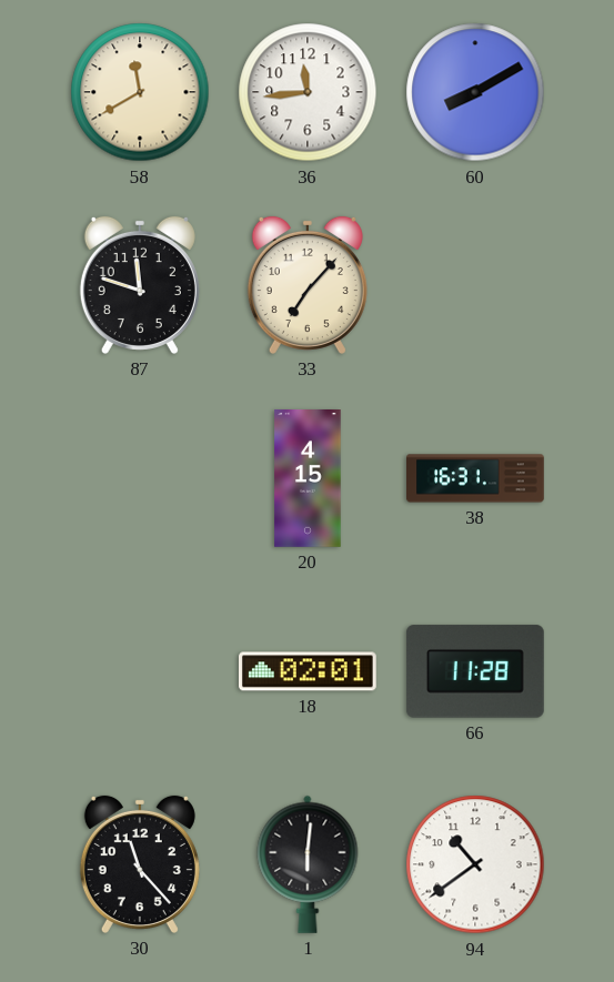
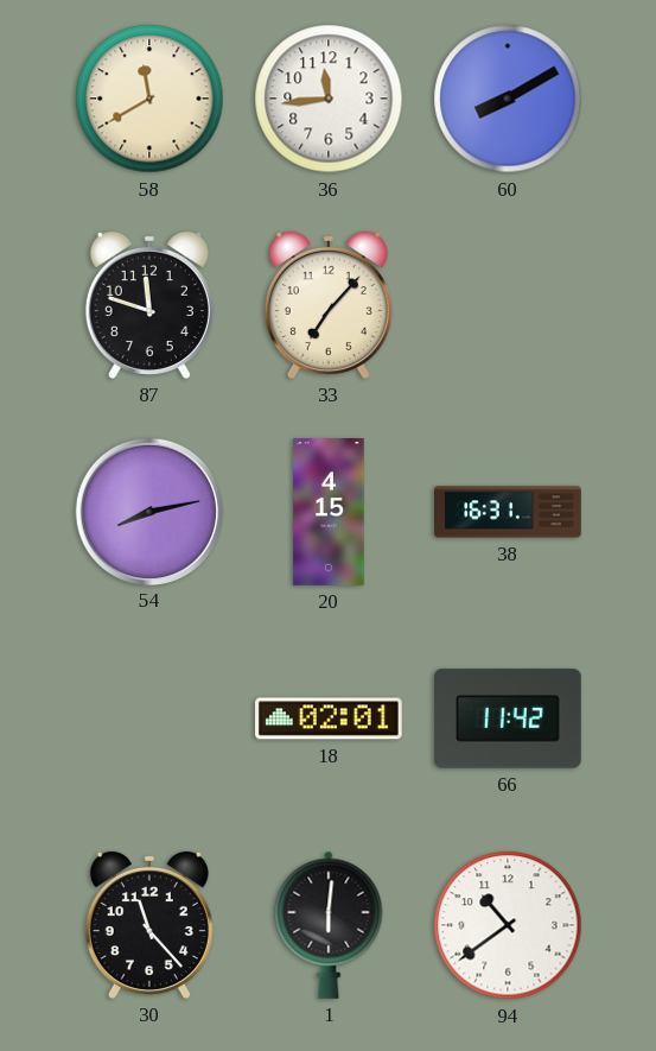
54: none -> 8:13
66: 11:28 -> 11:42
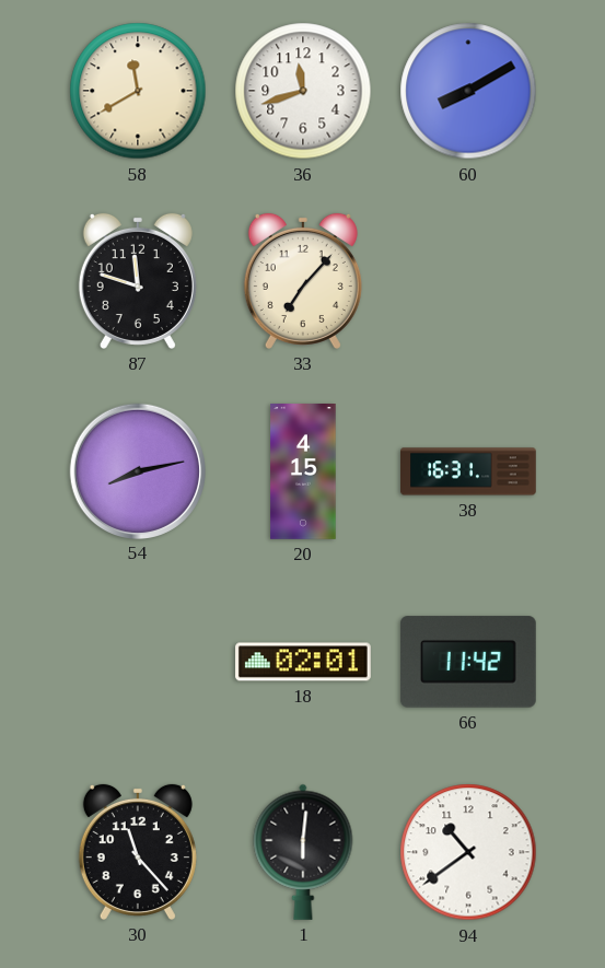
36: 11:44 -> 11:42
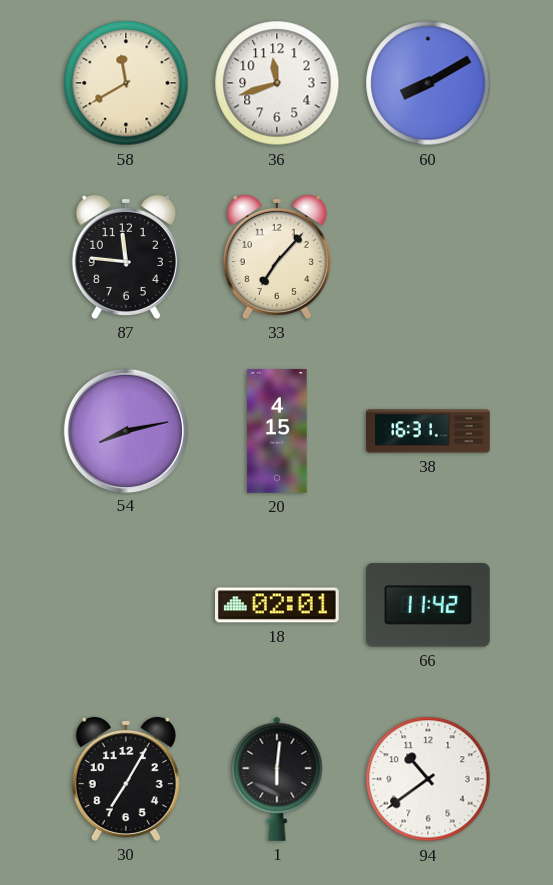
87: 11:48 -> 11:46
30: 11:23 -> 7:05
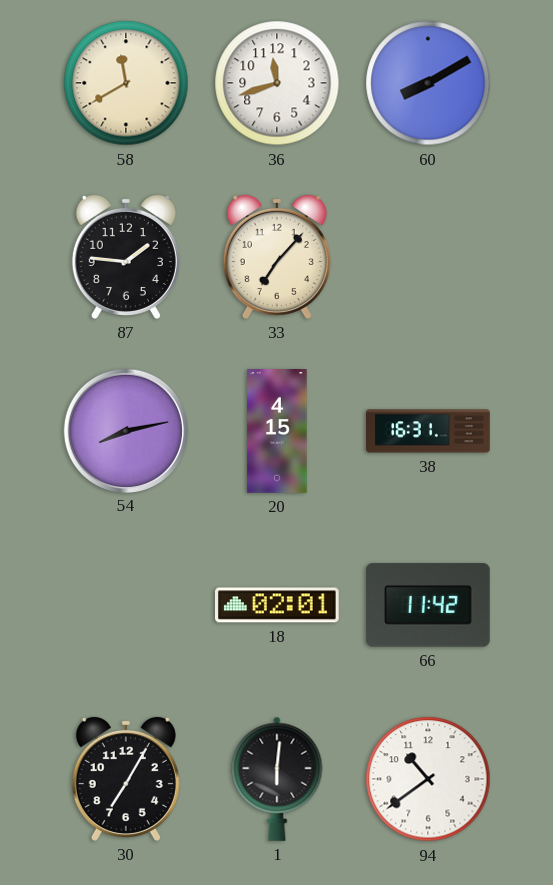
87: 11:46 -> 1:46
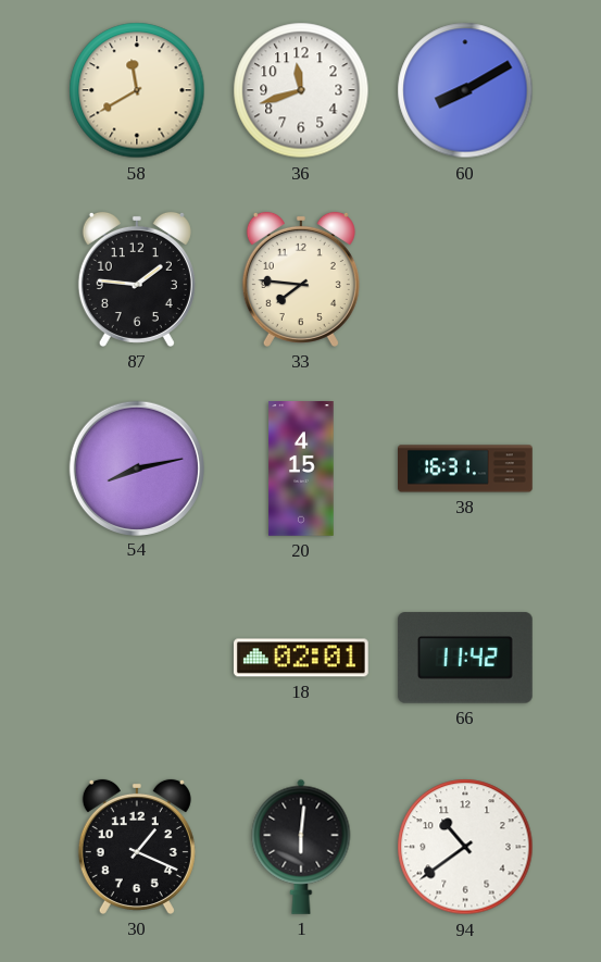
33: 7:07 -> 7:46
30: 7:05 -> 1:19
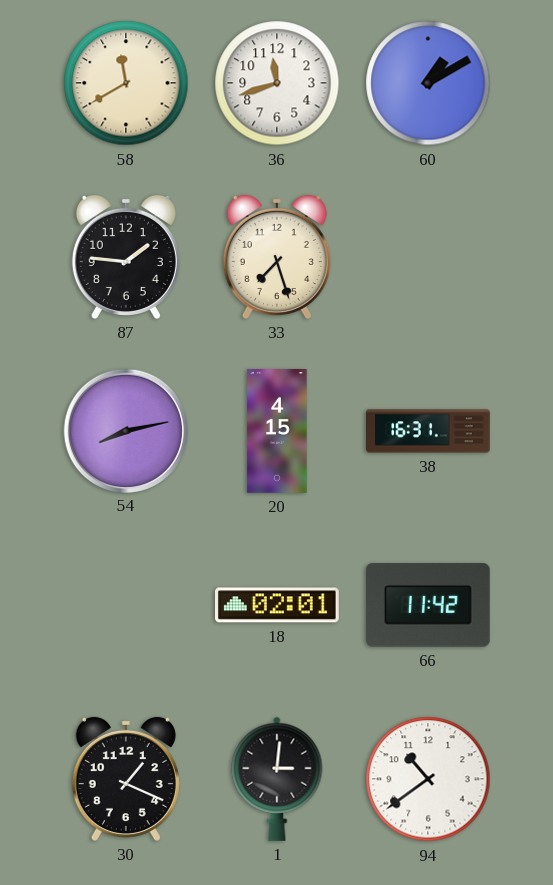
60: 8:10 -> 1:10
33: 7:46 -> 7:27
1: 6:01 -> 3:01
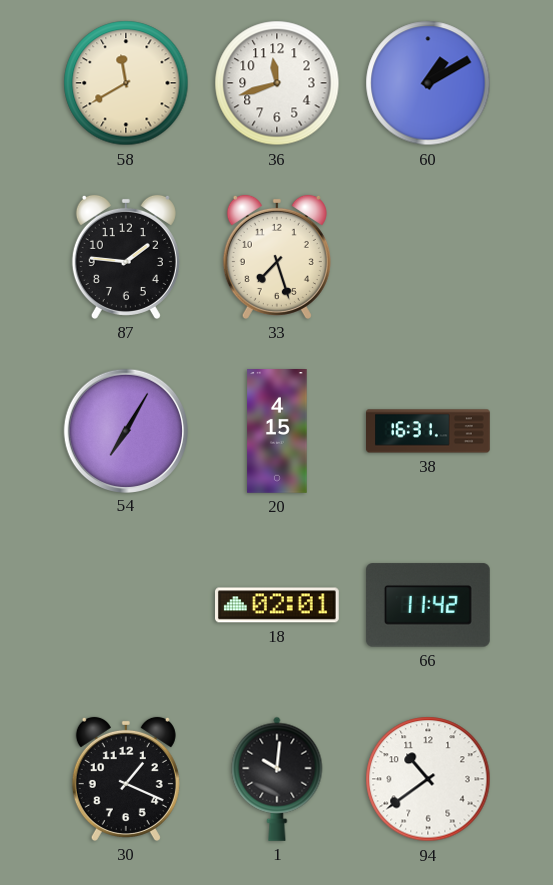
54: 8:13 -> 7:05
1: 3:01 -> 10:01
